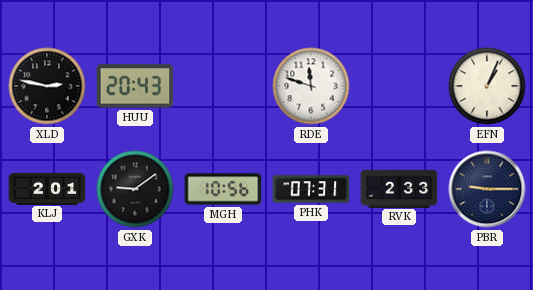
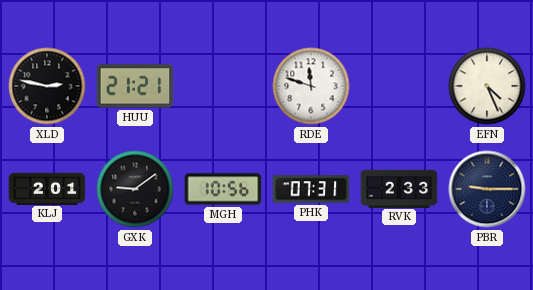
HUU: 20:43 -> 21:21
EFN: 1:04 -> 4:26
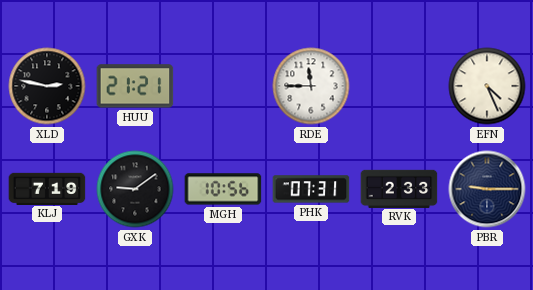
RDE: 11:48 -> 11:45
KLJ: 2:01 -> 7:19
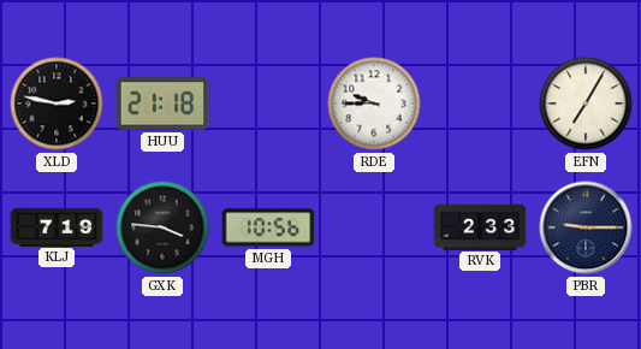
HUU: 21:21 -> 21:18
RDE: 11:45 -> 9:45
EFN: 4:26 -> 7:05
GXK: 9:09 -> 3:46
PHK: 07:31 -> none
